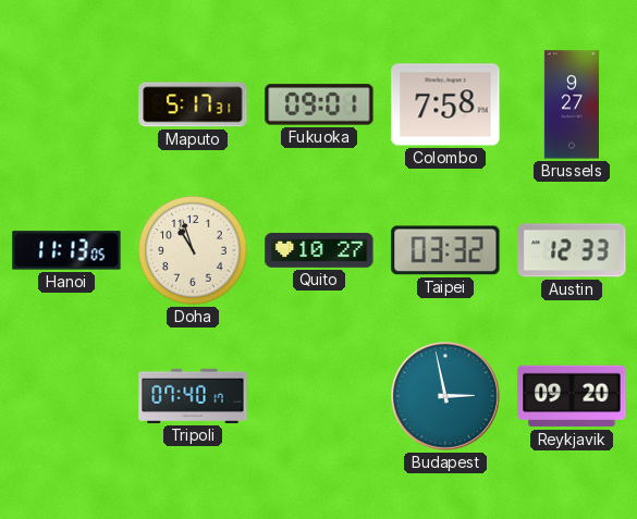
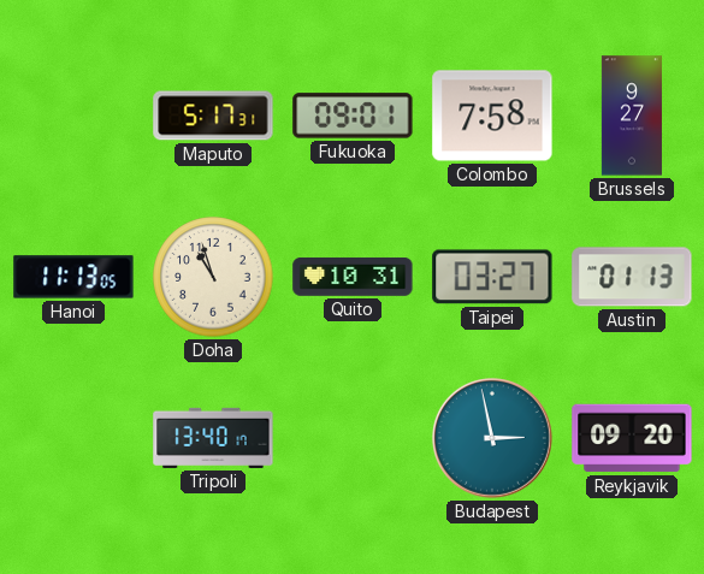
Quito: 10:27 -> 10:31
Taipei: 03:32 -> 03:27
Austin: 12:33 -> 01:13
Tripoli: 07:40 -> 13:40
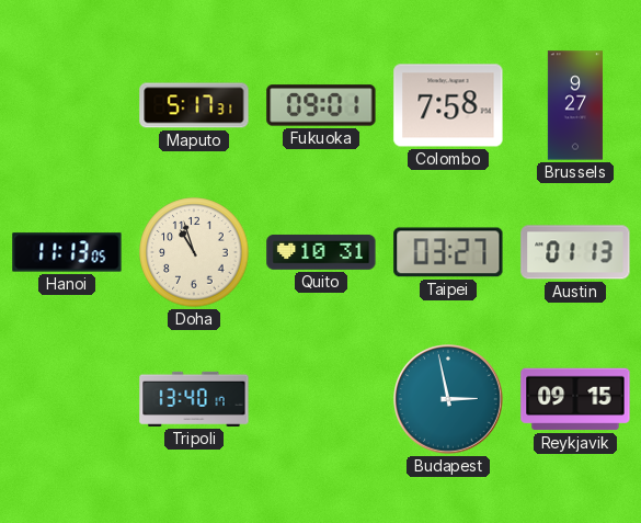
Reykjavik: 09:20 -> 09:15
